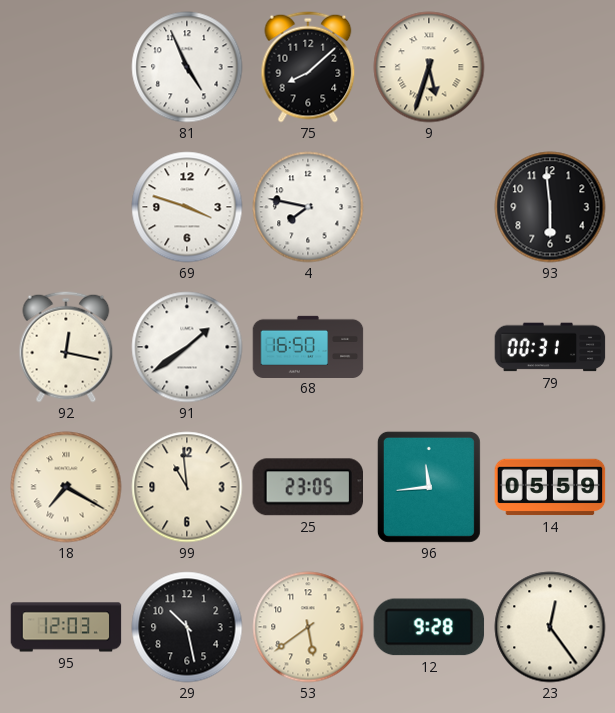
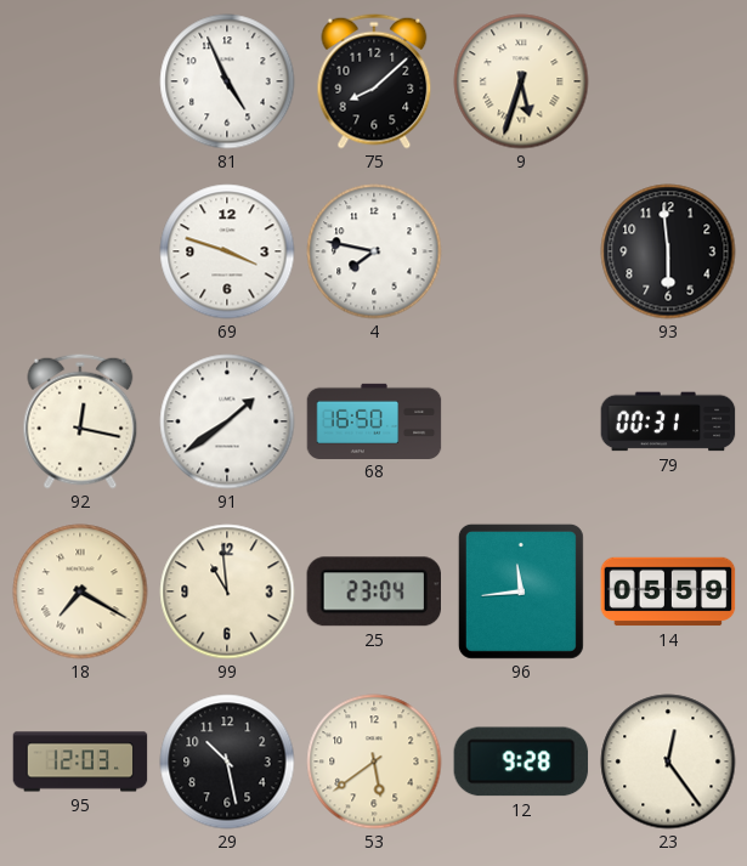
25: 23:05 -> 23:04
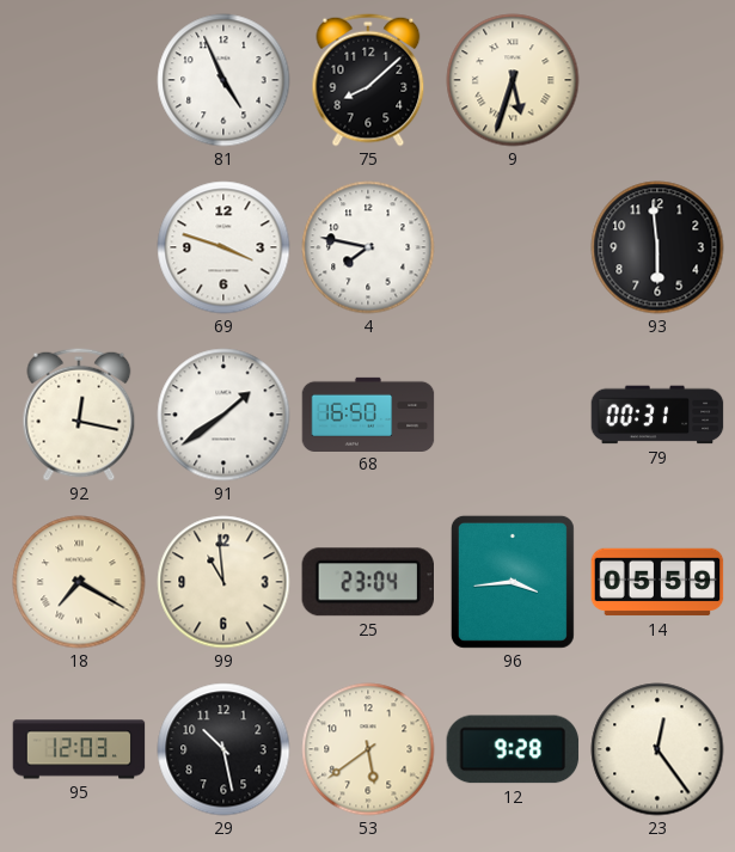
96: 11:44 -> 3:44
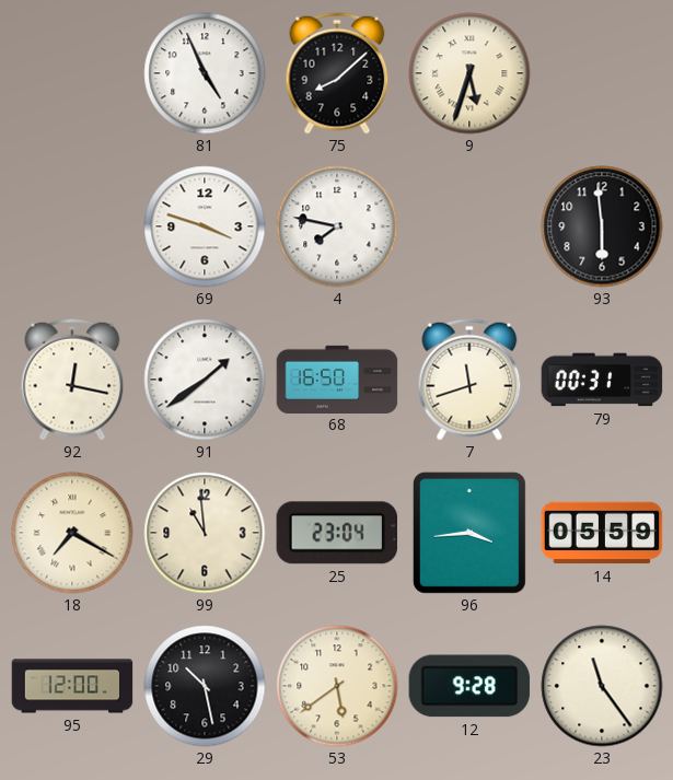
7: none -> 11:42
95: 12:03 -> 12:00
23: 12:24 -> 11:24
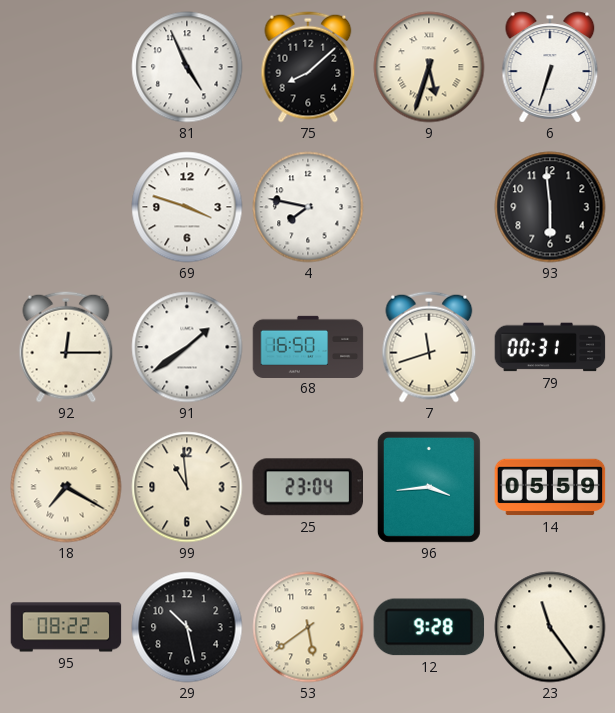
6: none -> 6:33
92: 12:17 -> 12:15
95: 12:00 -> 08:22
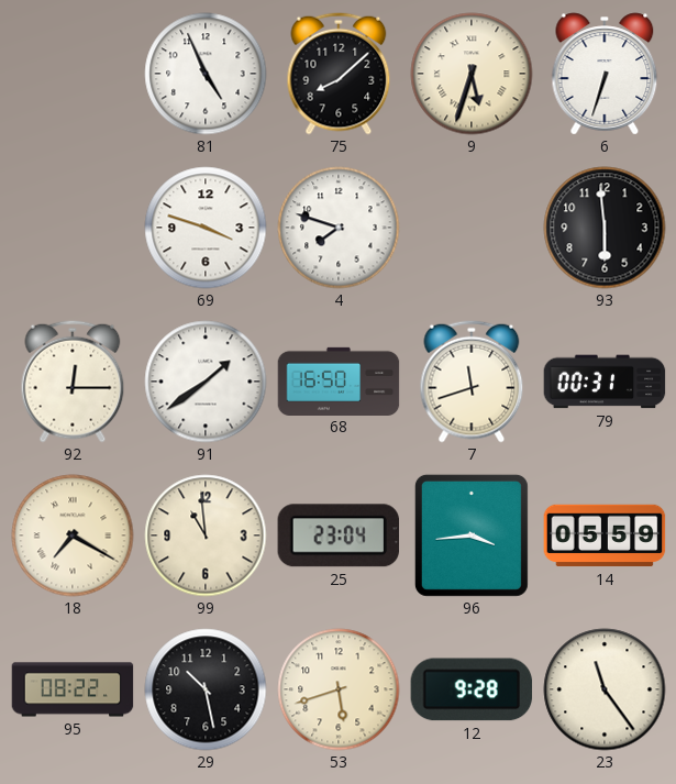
4: 7:47 -> 7:48
53: 5:39 -> 5:42
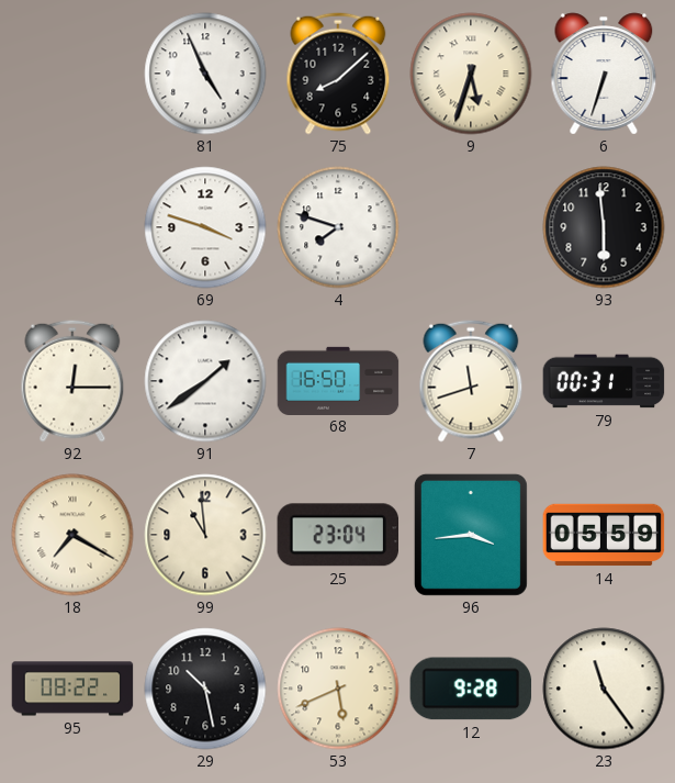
53: 5:42 -> 5:41
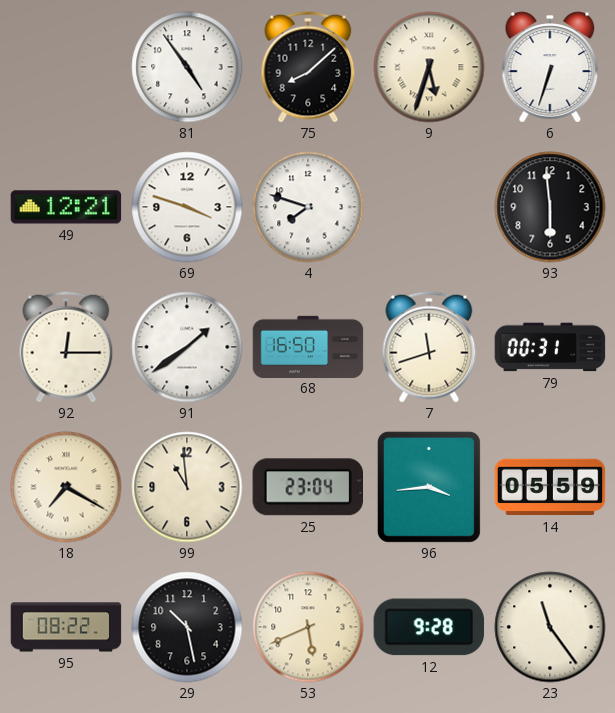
81: 4:56 -> 4:54
49: none -> 12:21
